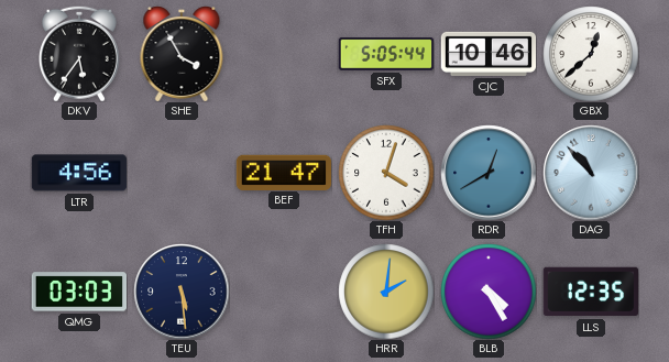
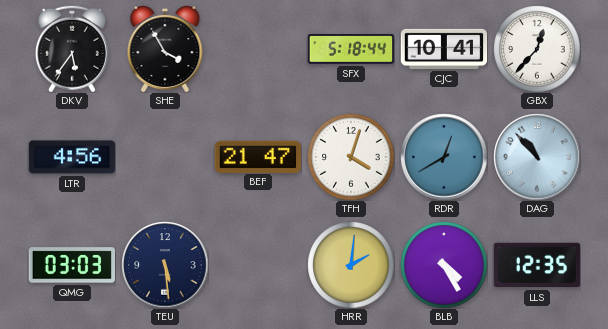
SFX: 5:05 -> 5:18
CJC: 10:46 -> 10:41
GBX: 12:38 -> 12:37
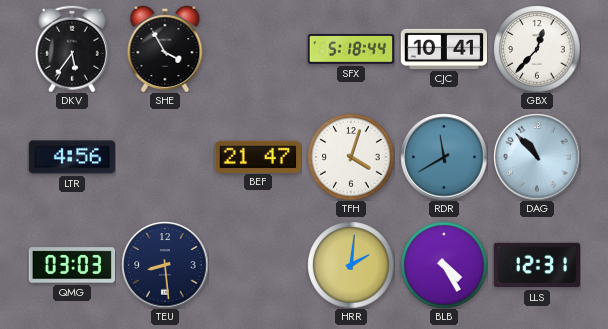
RDR: 12:40 -> 11:40
TEU: 5:29 -> 8:29
LLS: 12:35 -> 12:31
